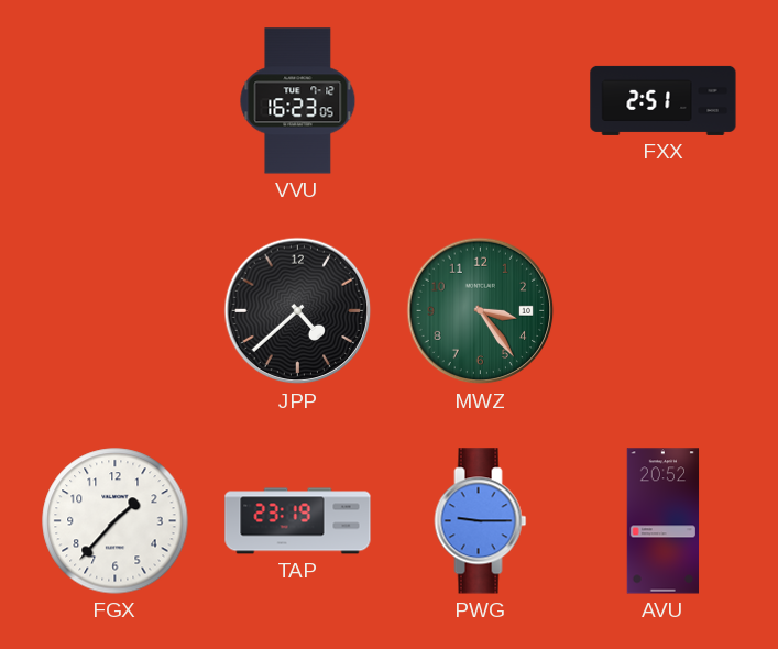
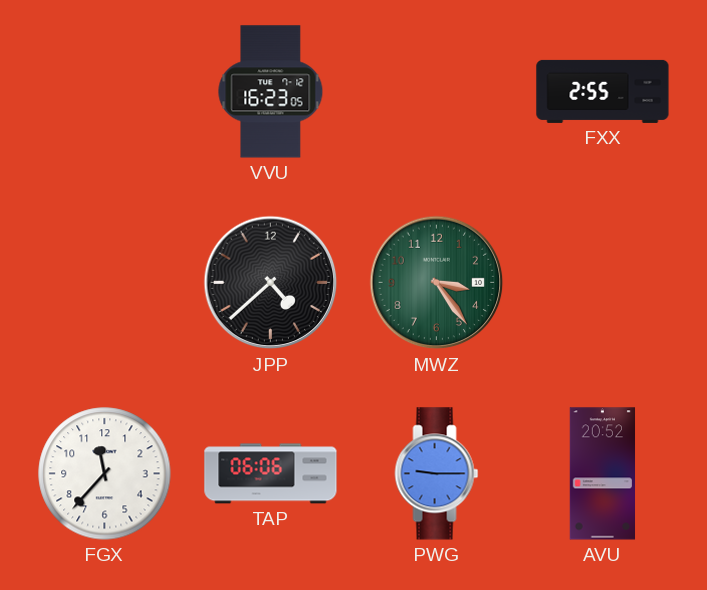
FXX: 2:51 -> 2:55
FGX: 1:37 -> 11:37
TAP: 23:19 -> 06:06
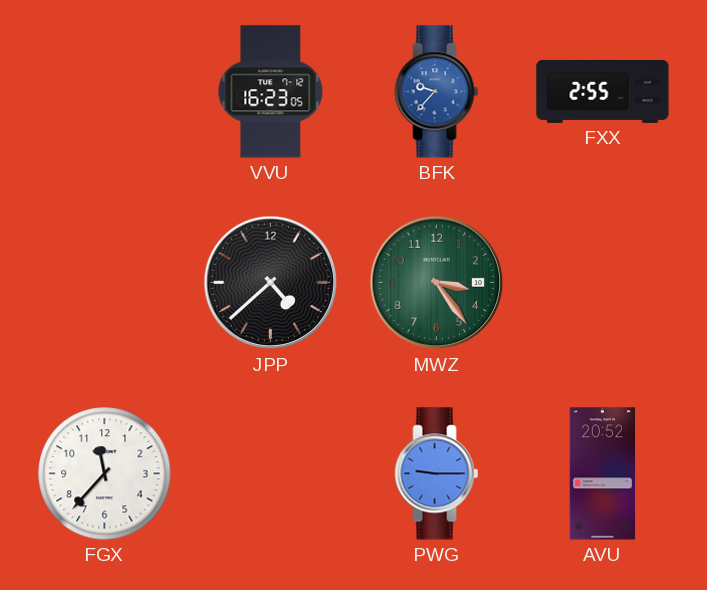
BFK: none -> 9:37
TAP: 06:06 -> none
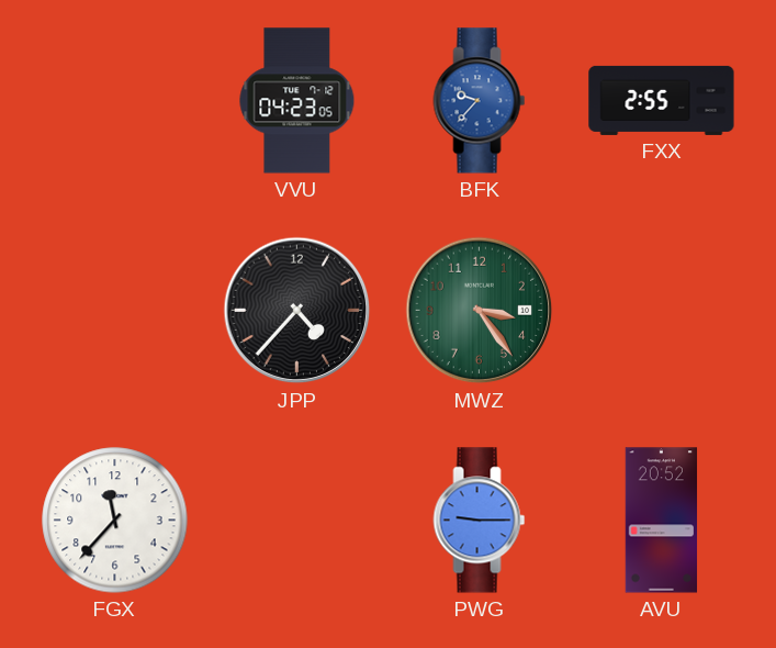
VVU: 16:23 -> 04:23
JPP: 4:38 -> 4:37
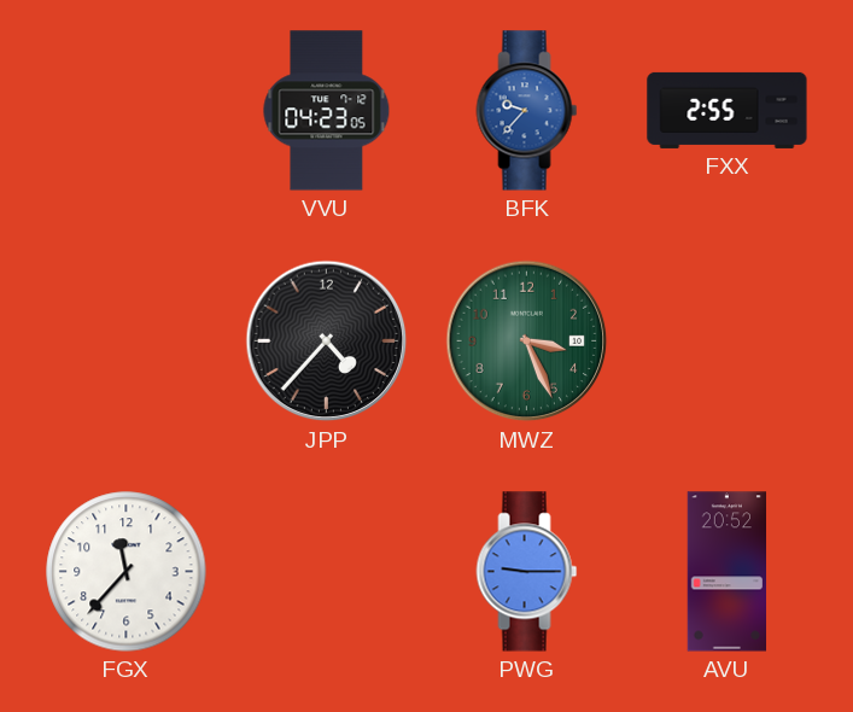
MWZ: 3:24 -> 3:26
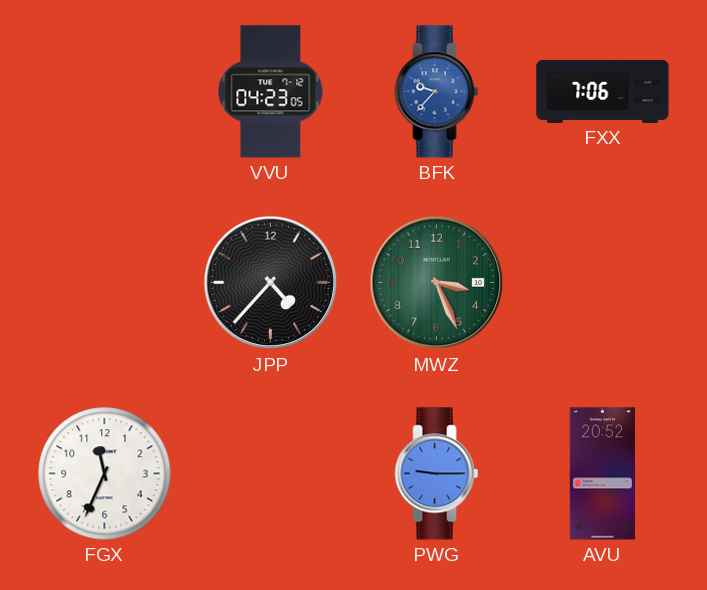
FXX: 2:55 -> 7:06
FGX: 11:37 -> 11:34
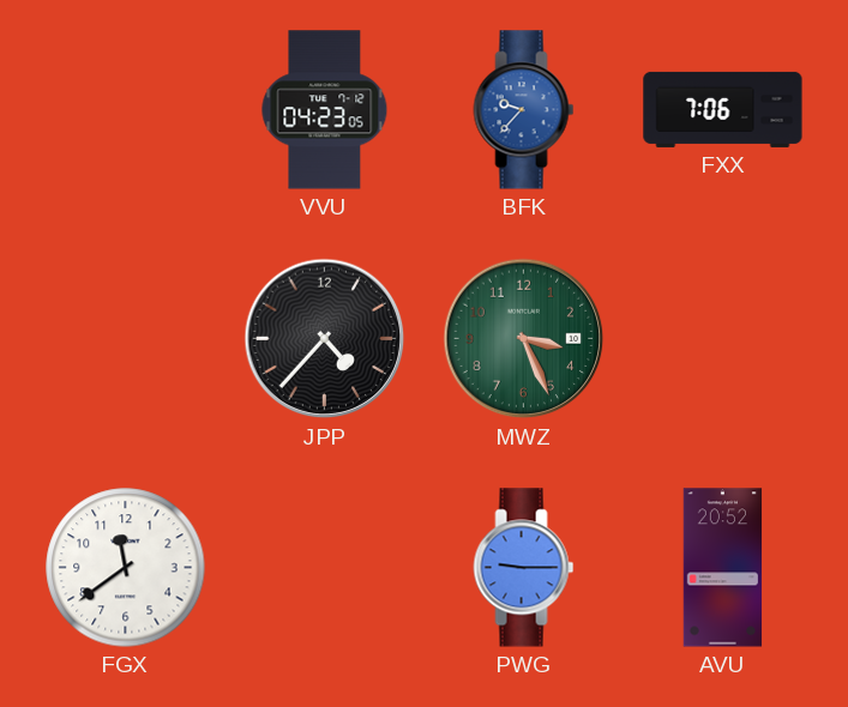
FGX: 11:34 -> 11:39
